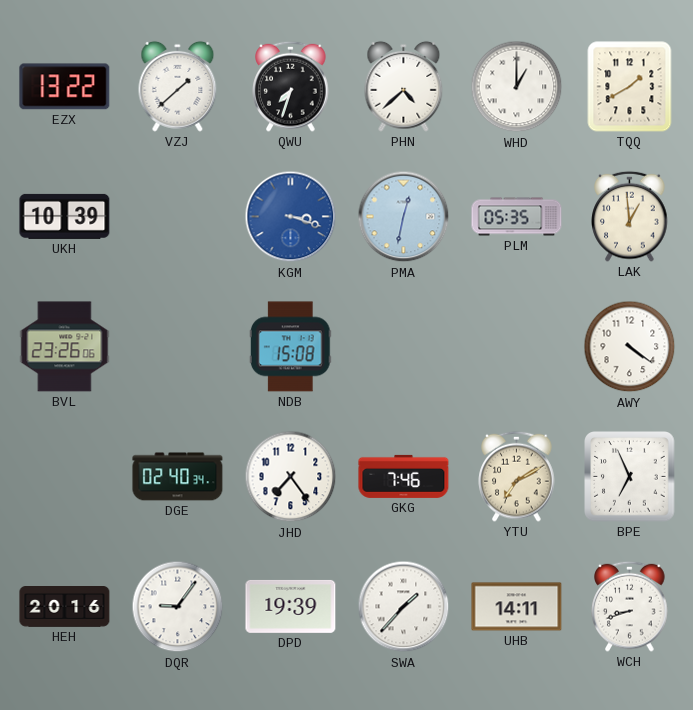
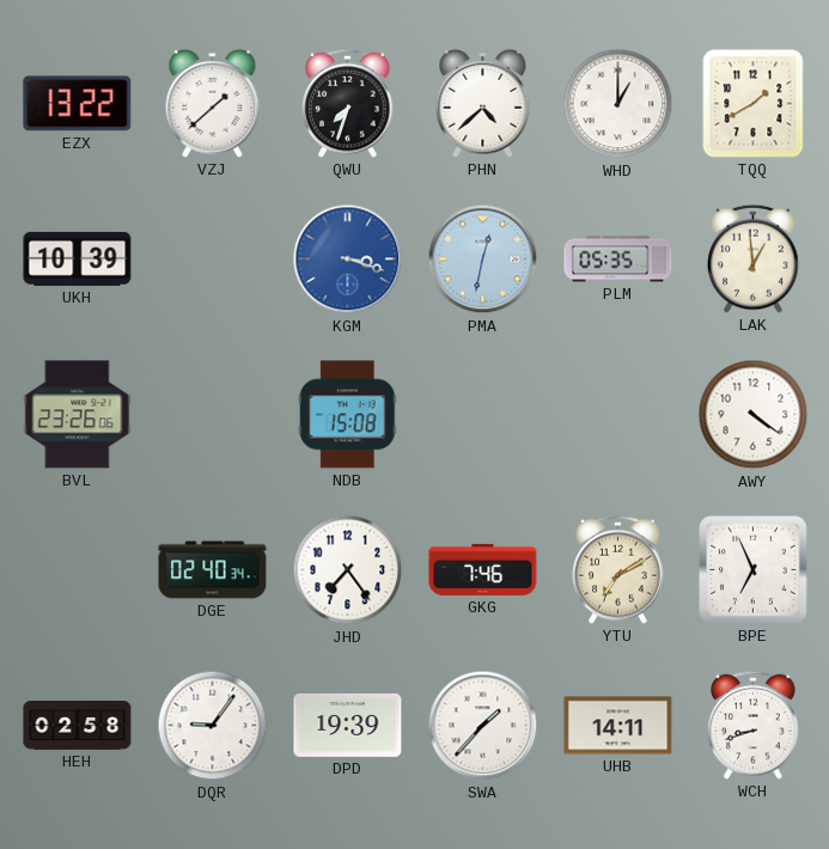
HEH: 20:16 -> 02:58
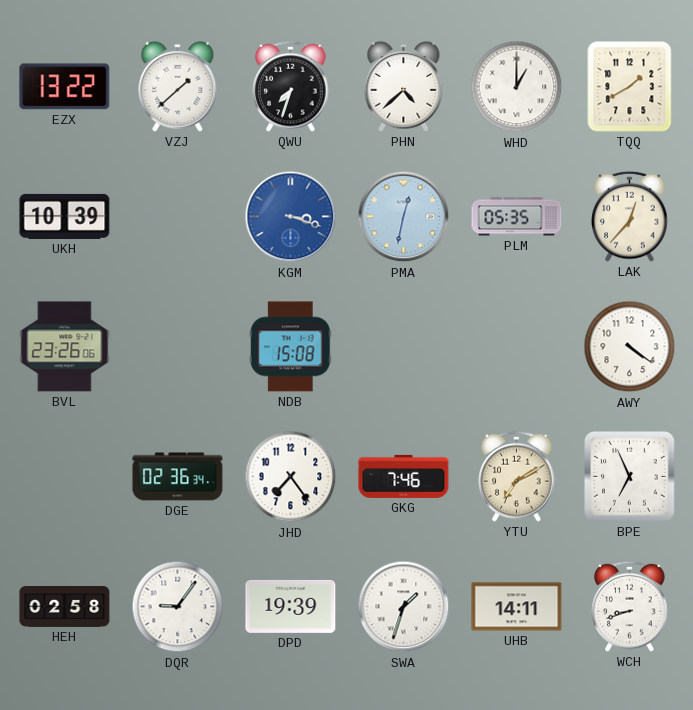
LAK: 12:59 -> 12:37
DGE: 02:40 -> 02:36
SWA: 1:37 -> 1:33
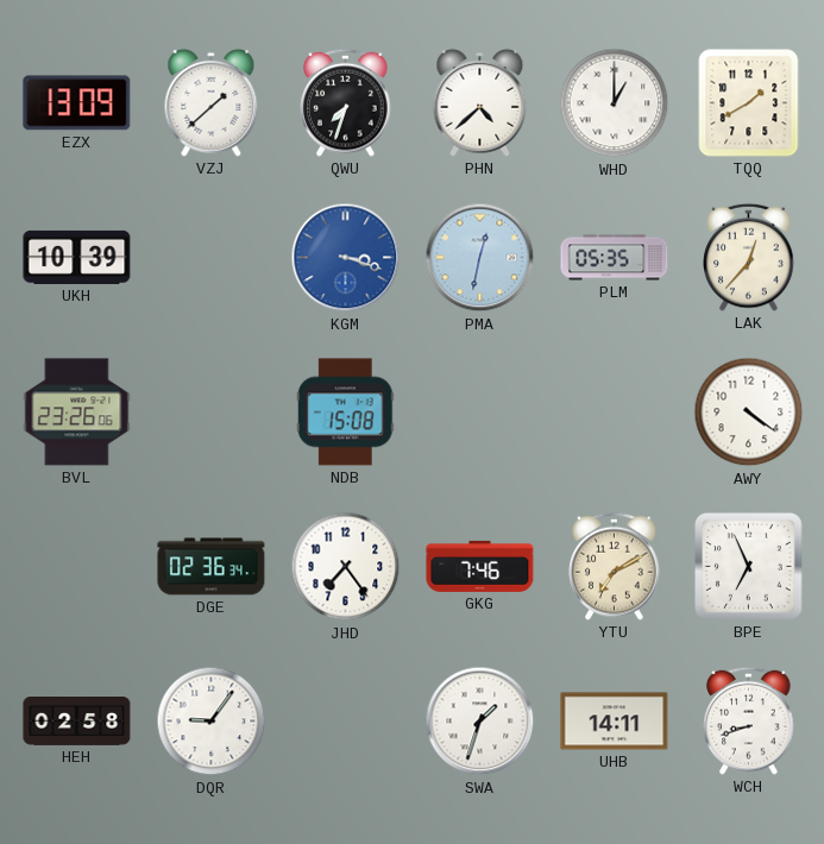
EZX: 13:22 -> 13:09
DPD: 19:39 -> none
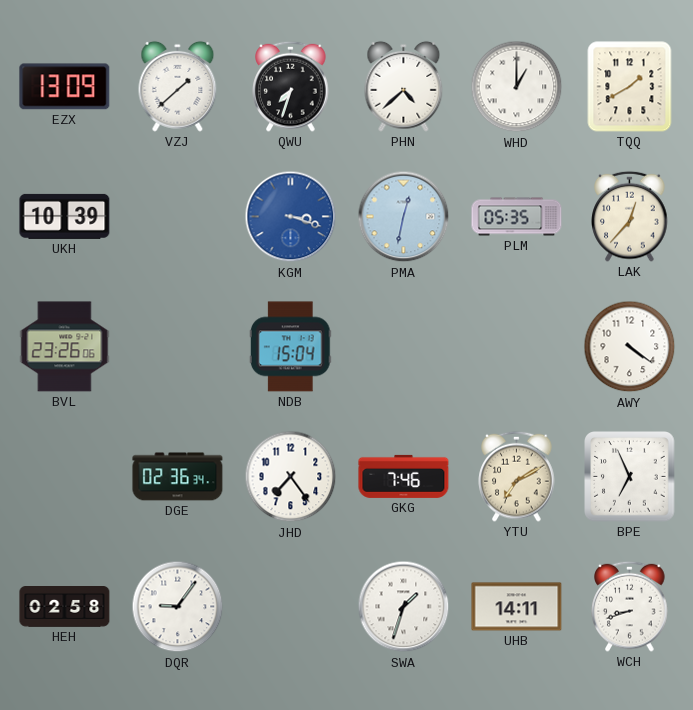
NDB: 15:08 -> 15:04
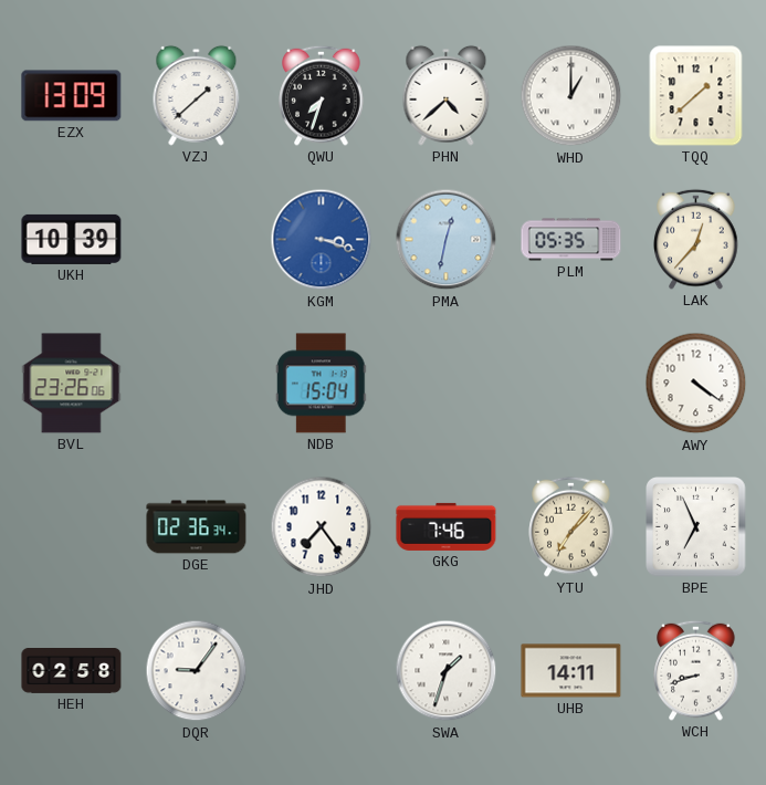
TQQ: 1:40 -> 1:38
YTU: 7:10 -> 7:07
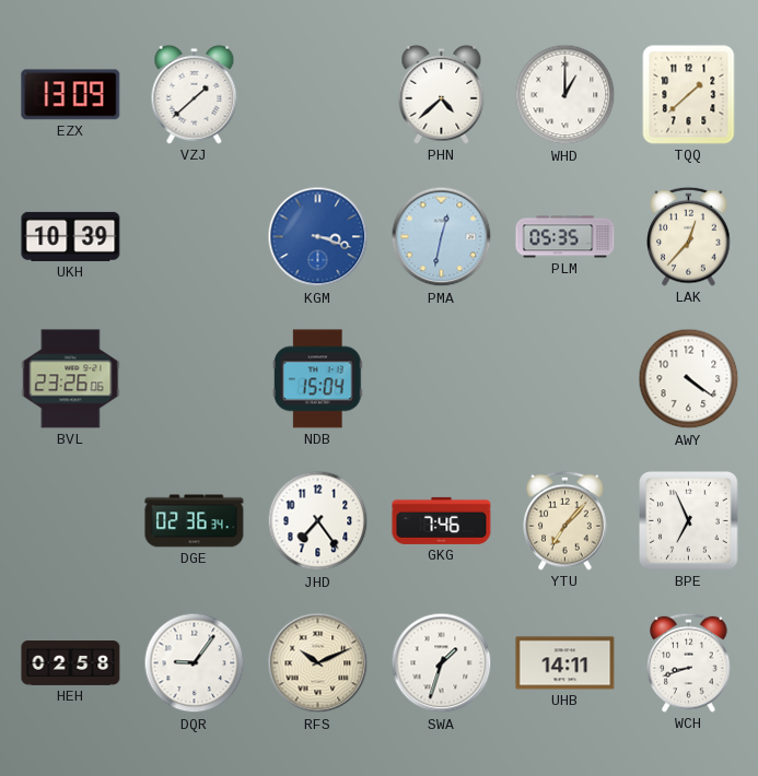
QWU: 7:33 -> none
RFS: none -> 10:11
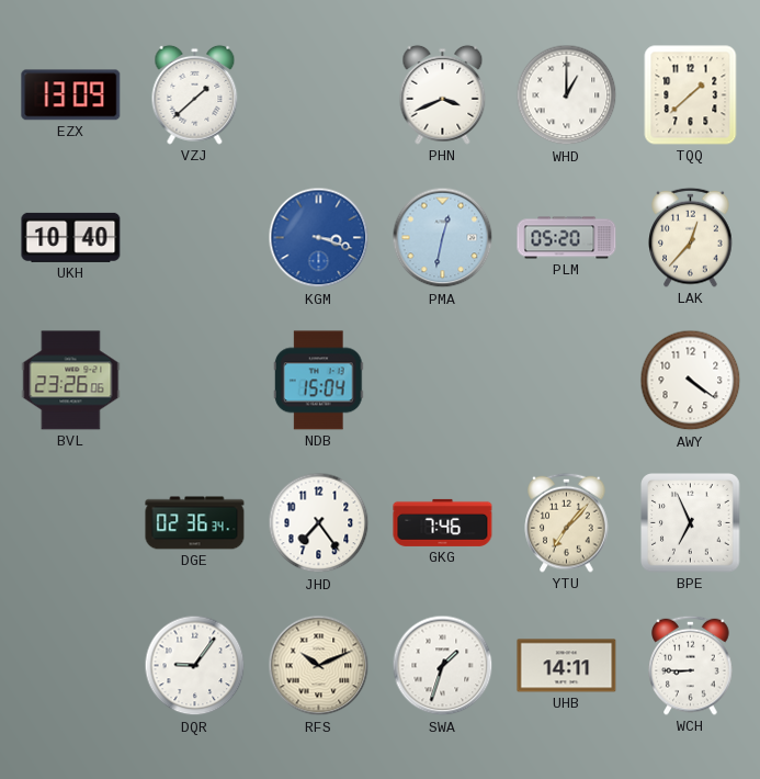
PHN: 4:38 -> 3:41
UKH: 10:39 -> 10:40
PLM: 05:35 -> 05:20
HEH: 02:58 -> none
WCH: 8:42 -> 8:45
